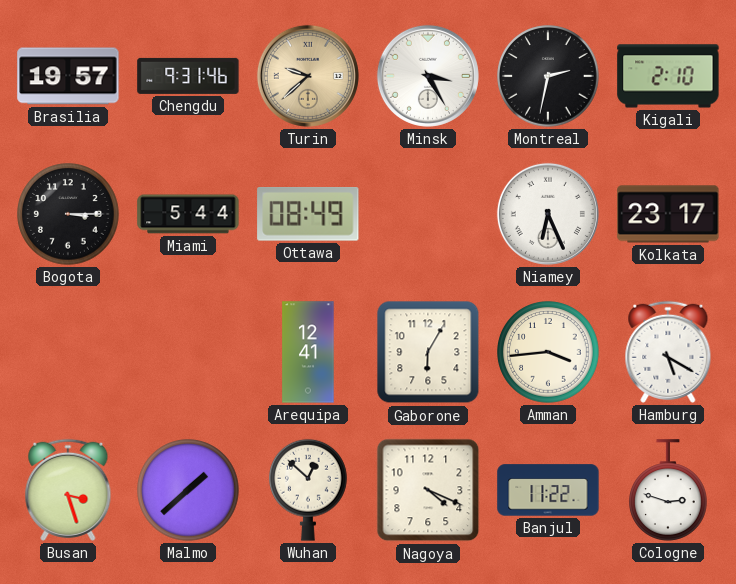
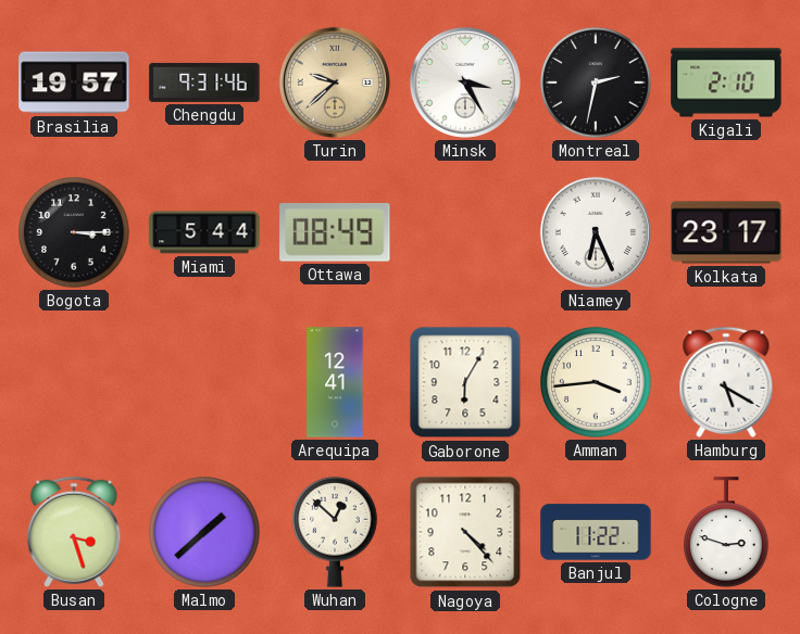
Nagoya: 4:19 -> 4:23
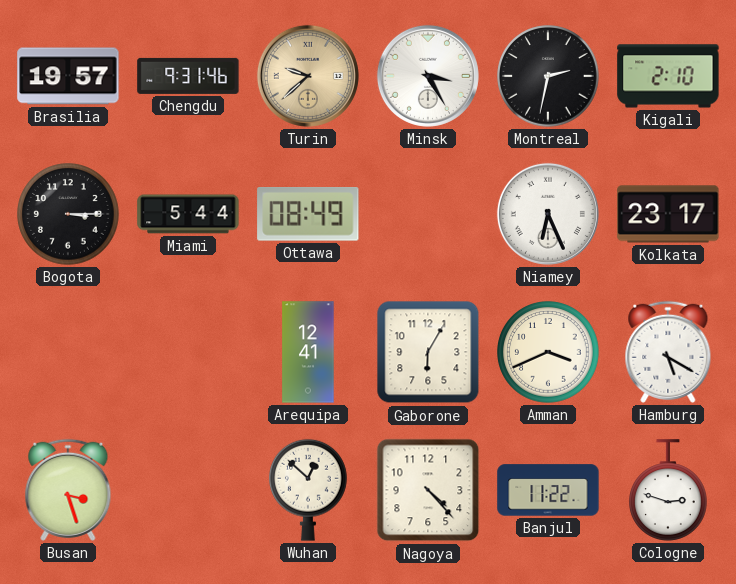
Amman: 3:44 -> 3:41
Malmo: 1:38 -> none
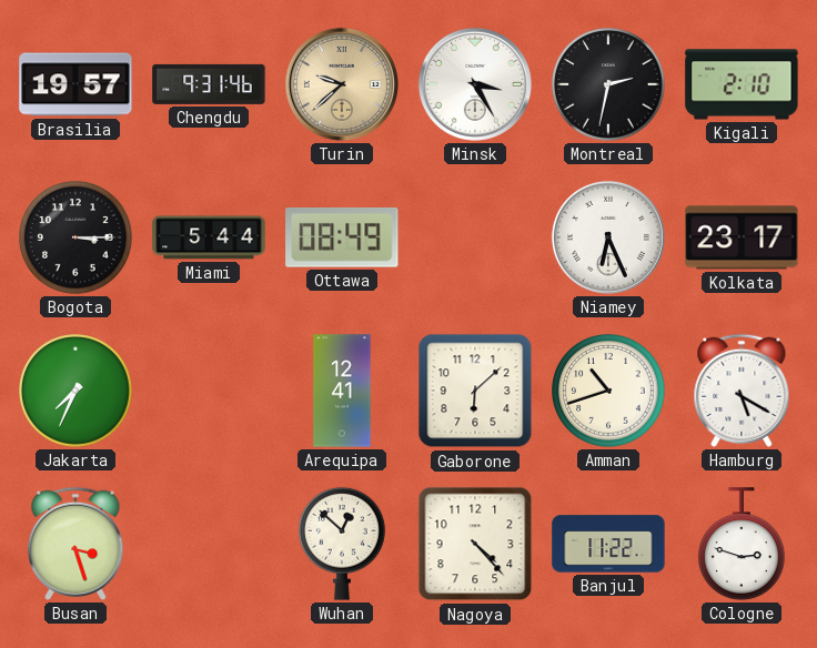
Jakarta: none -> 7:34
Gaborone: 6:05 -> 6:08
Amman: 3:41 -> 10:42
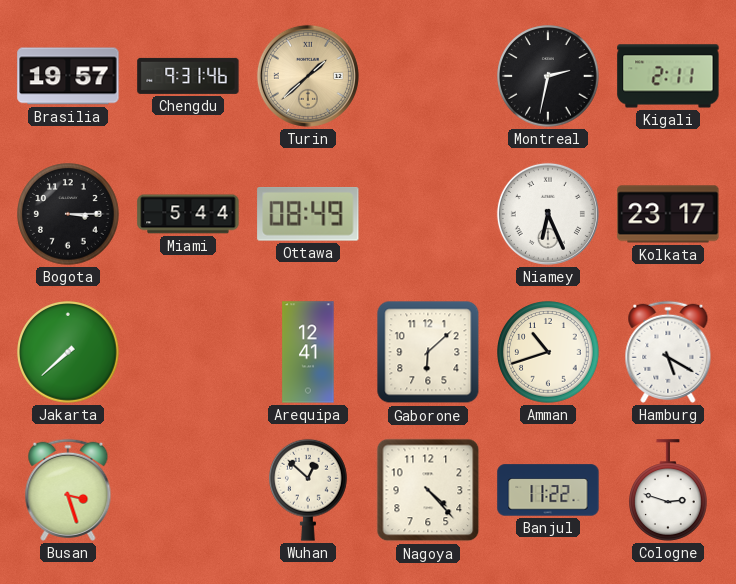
Turin: 9:38 -> 1:38
Minsk: 3:25 -> none
Kigali: 2:10 -> 2:11
Jakarta: 7:34 -> 7:38
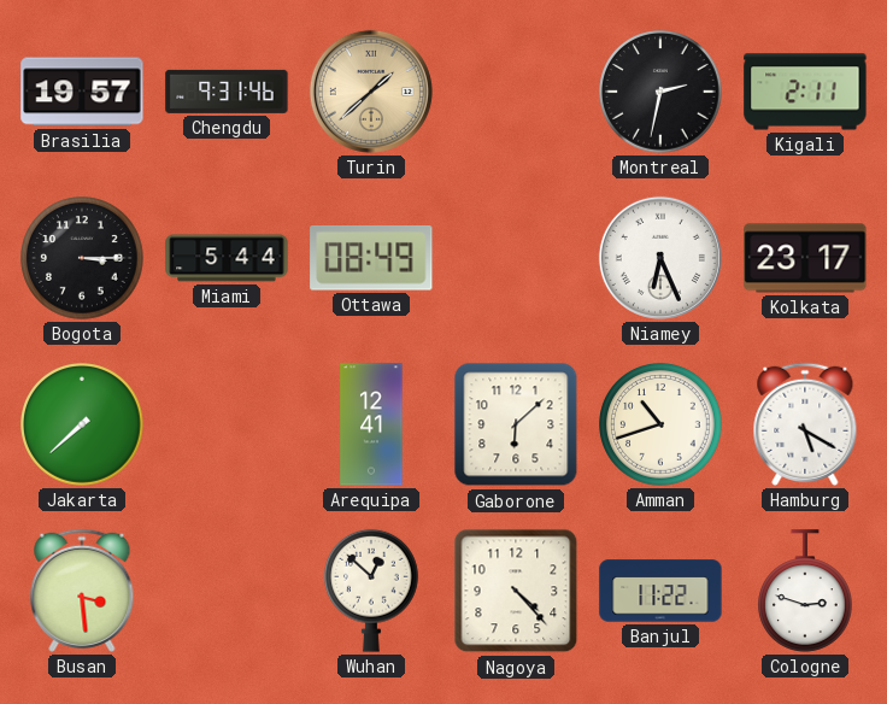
Busan: 3:27 -> 3:29
